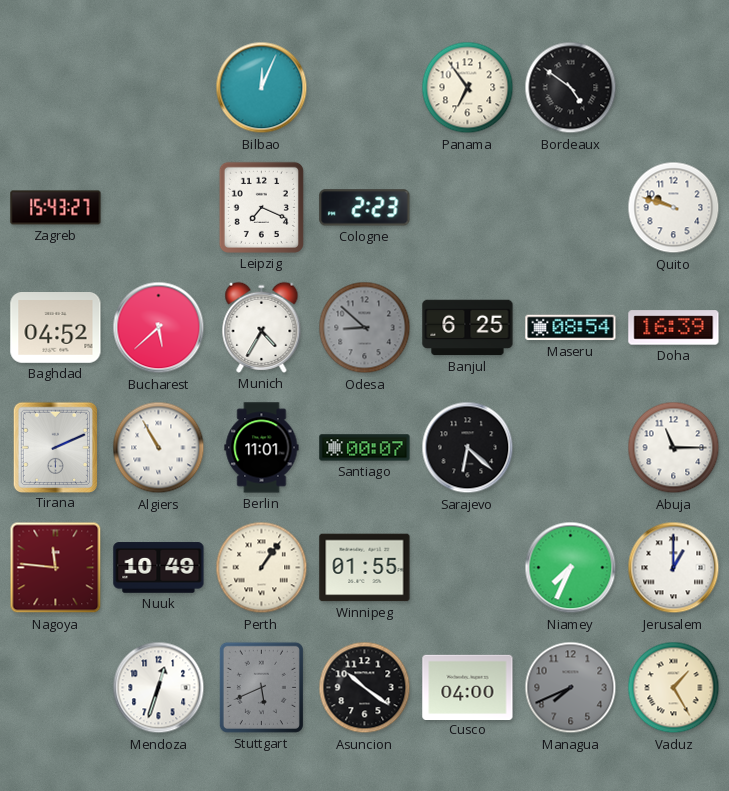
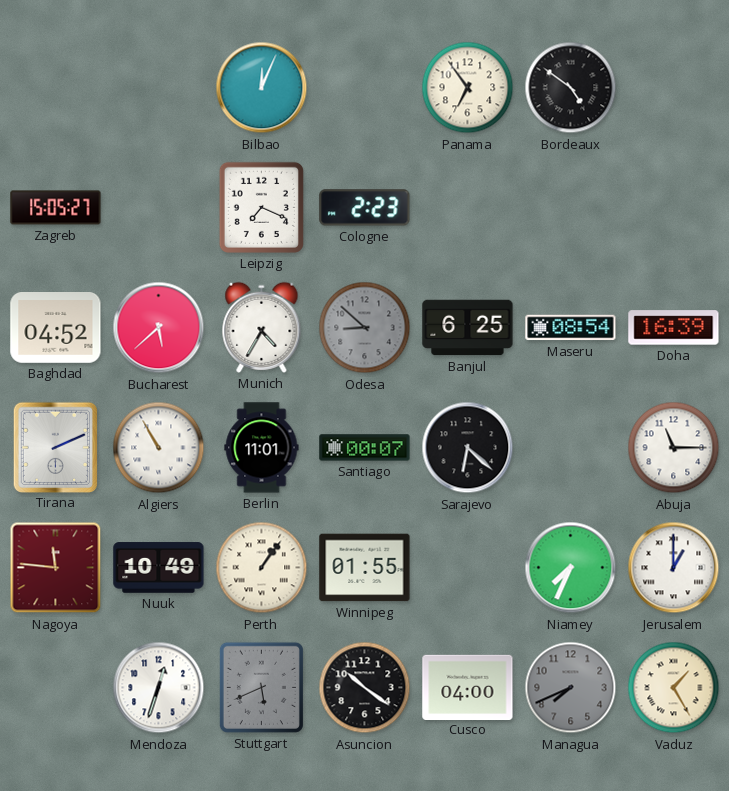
Zagreb: 15:43 -> 15:05
Quito: 9:48 -> none
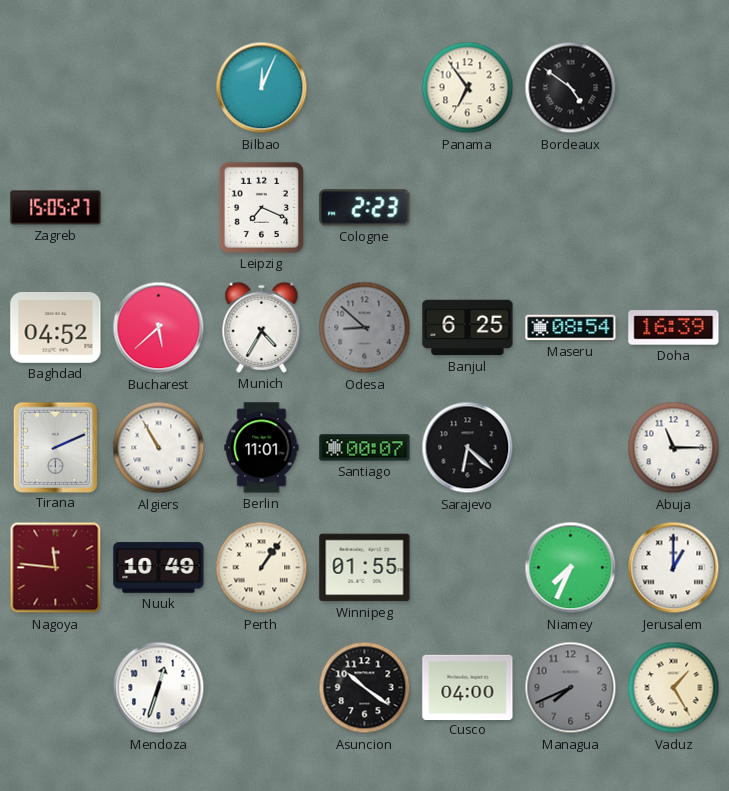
Stuttgart: 5:41 -> none
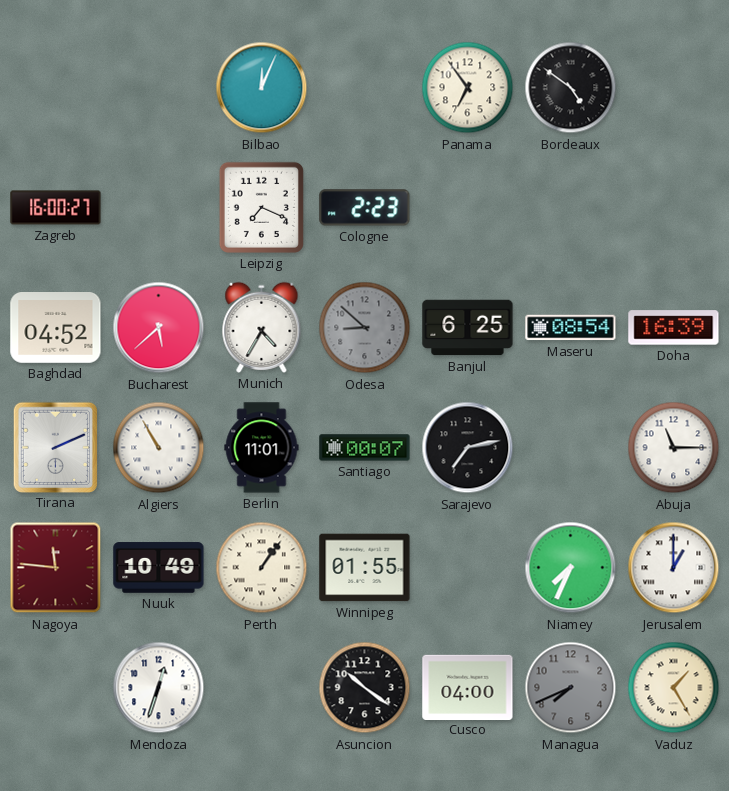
Zagreb: 15:05 -> 16:00
Sarajevo: 6:22 -> 7:13
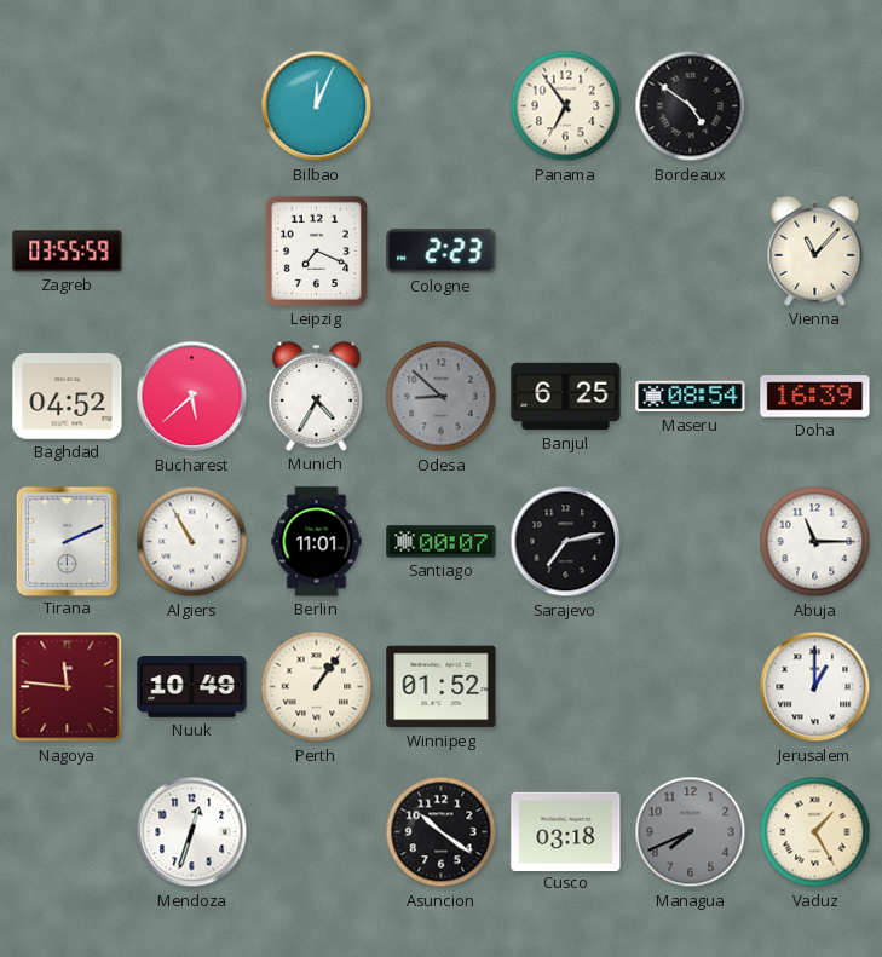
Zagreb: 16:00 -> 03:55
Vienna: none -> 11:07
Winnipeg: 01:55 -> 01:52
Niamey: 7:34 -> none
Cusco: 04:00 -> 03:18
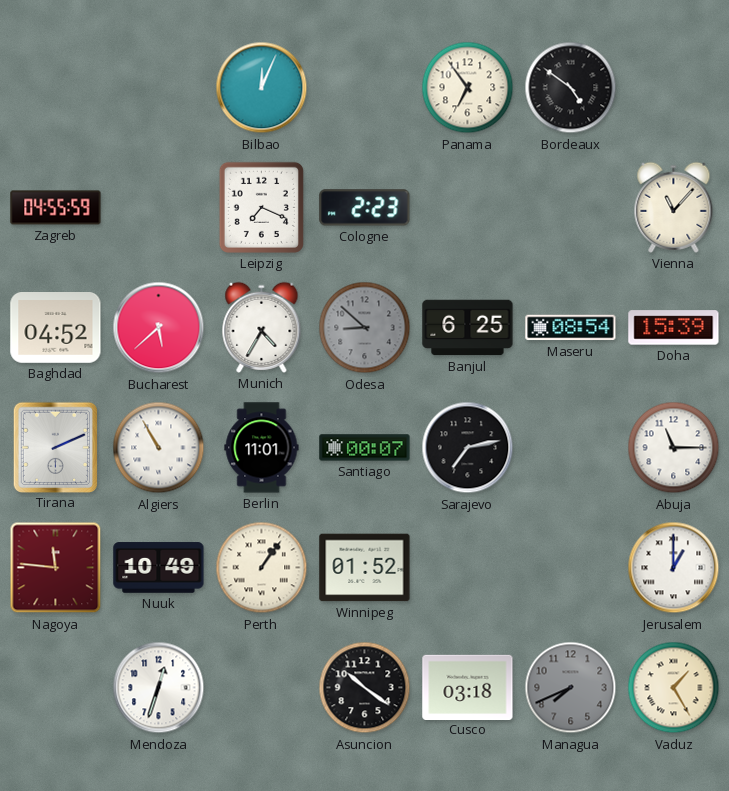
Zagreb: 03:55 -> 04:55
Doha: 16:39 -> 15:39
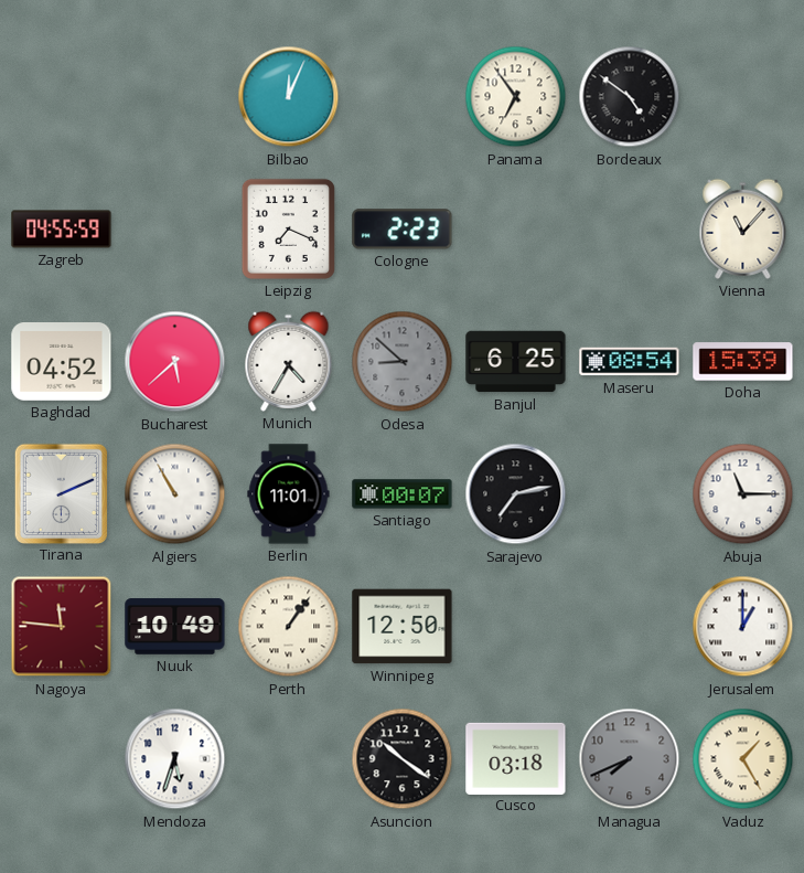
Winnipeg: 01:52 -> 12:50
Mendoza: 12:33 -> 5:33
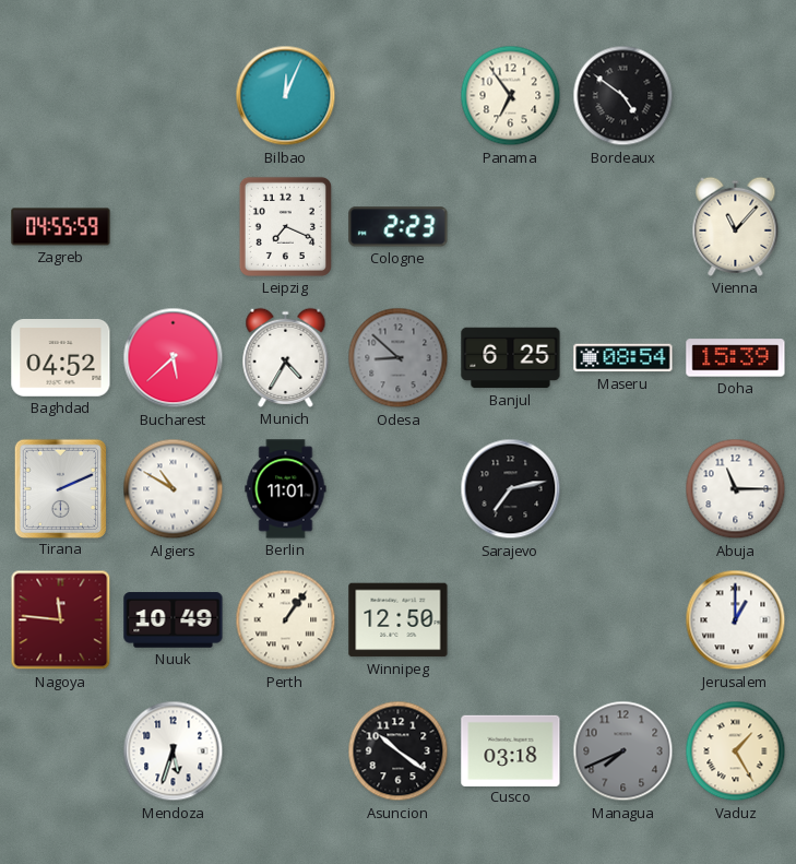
Algiers: 10:55 -> 10:50
Santiago: 00:07 -> none
